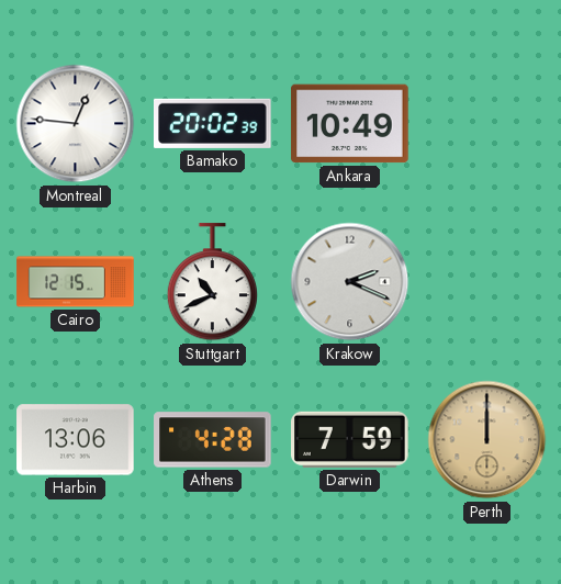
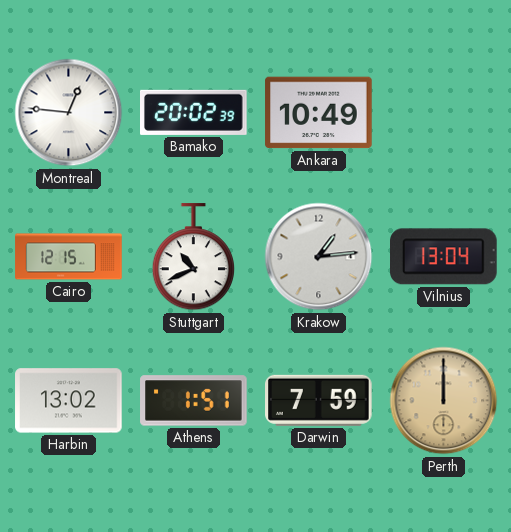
Krakow: 2:19 -> 1:14
Vilnius: none -> 13:04
Harbin: 13:06 -> 13:02
Athens: 4:28 -> 1:51
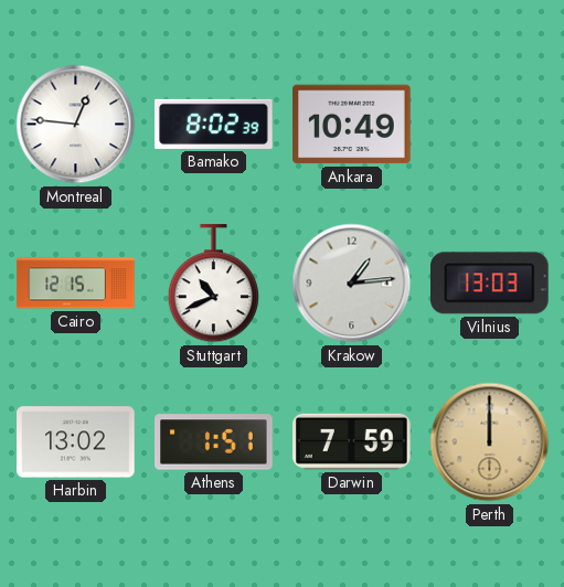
Bamako: 20:02 -> 8:02
Vilnius: 13:04 -> 13:03
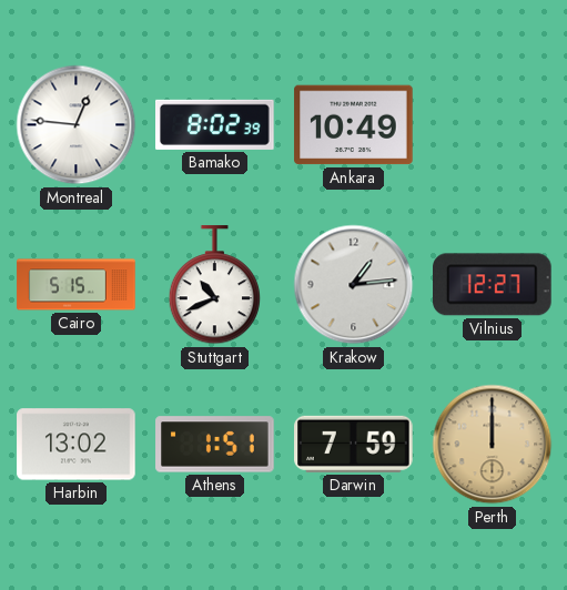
Cairo: 12:15 -> 5:15
Vilnius: 13:03 -> 12:27
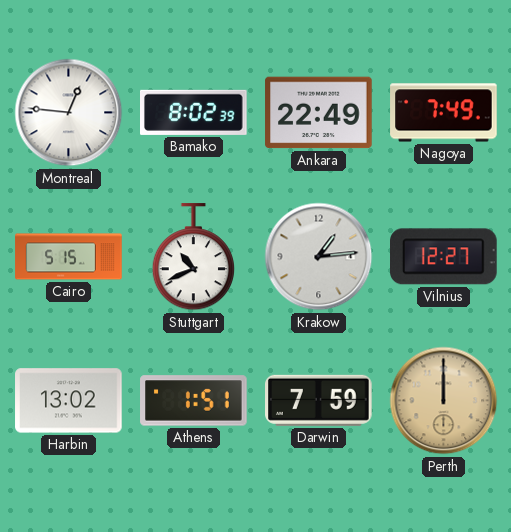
Ankara: 10:49 -> 22:49
Nagoya: none -> 7:49
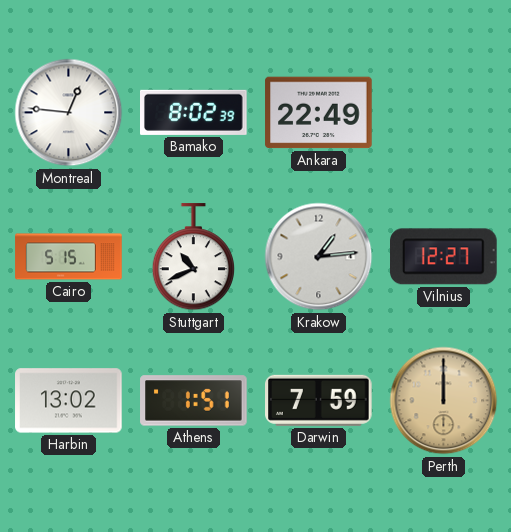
Nagoya: 7:49 -> none
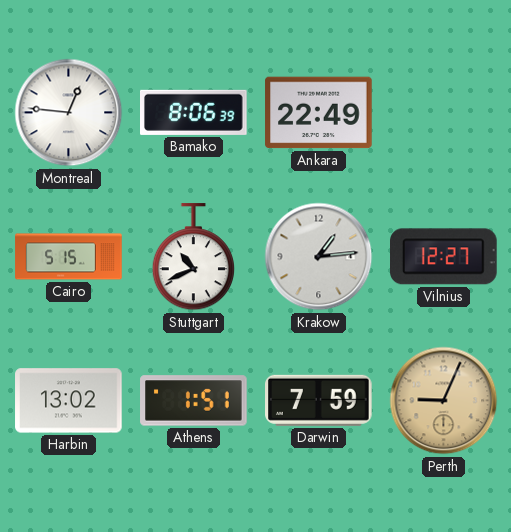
Bamako: 8:02 -> 8:06
Perth: 12:00 -> 9:04
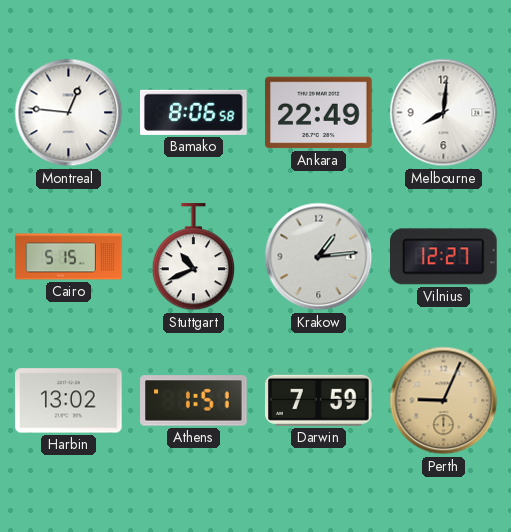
Bamako: 8:06:39 -> 8:06:58
Melbourne: none -> 8:01
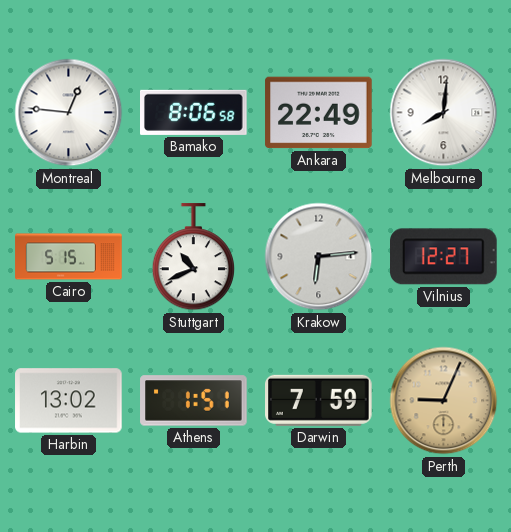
Krakow: 1:14 -> 6:14
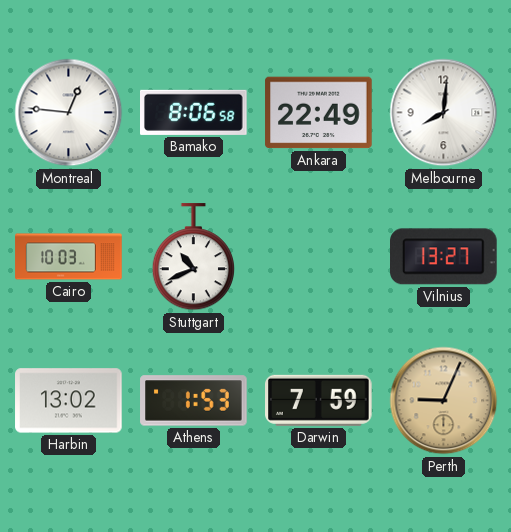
Cairo: 5:15 -> 10:03
Krakow: 6:14 -> none
Vilnius: 12:27 -> 13:27
Athens: 1:51 -> 1:53
